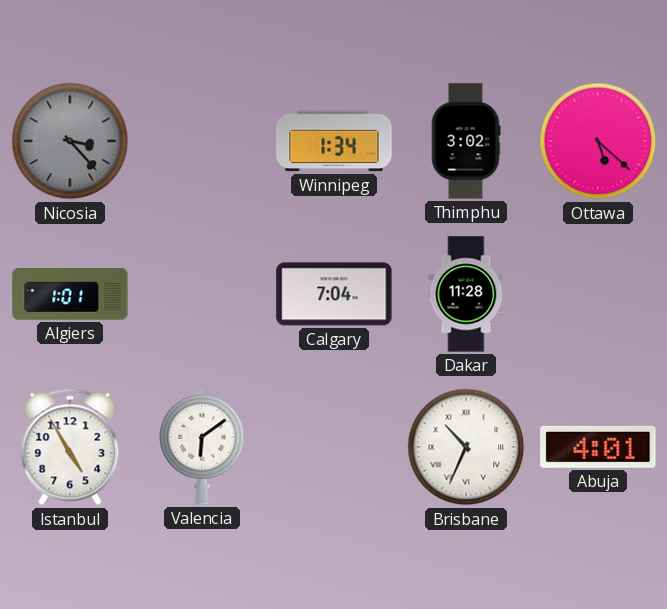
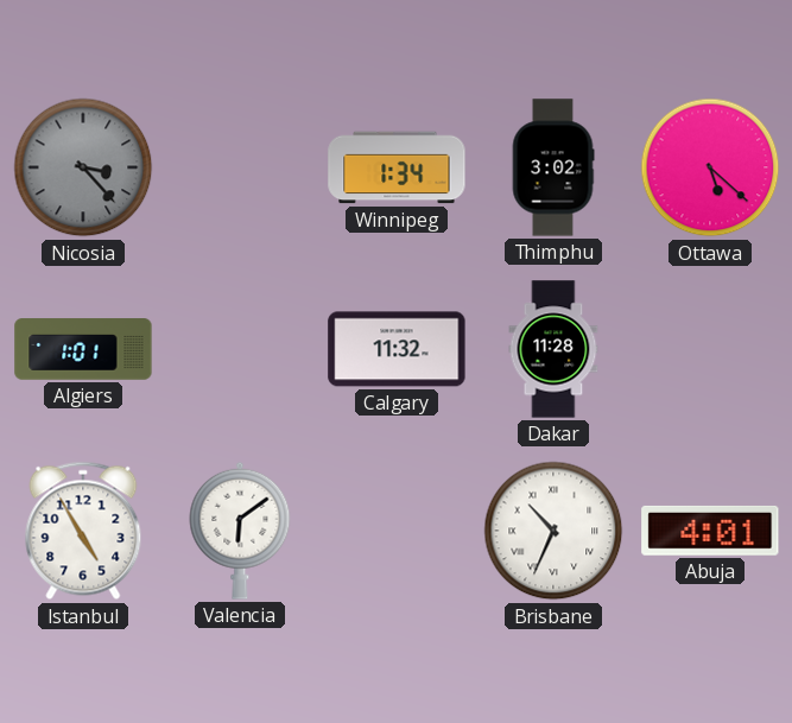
Calgary: 7:04 -> 11:32
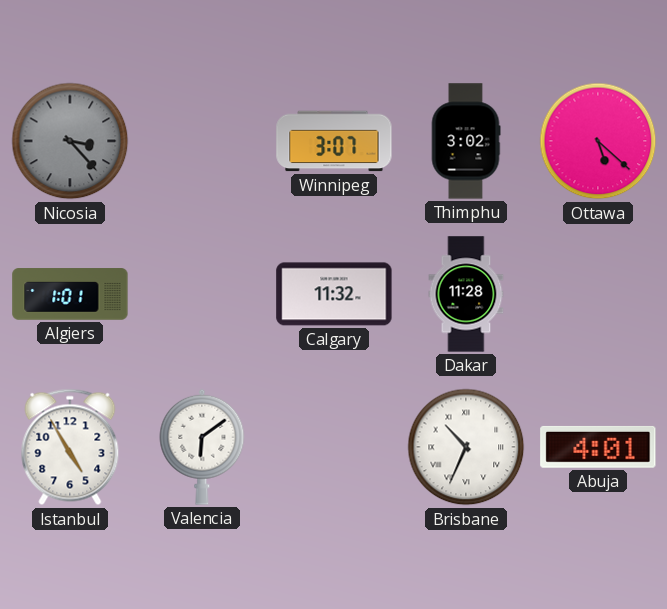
Winnipeg: 1:34 -> 3:07
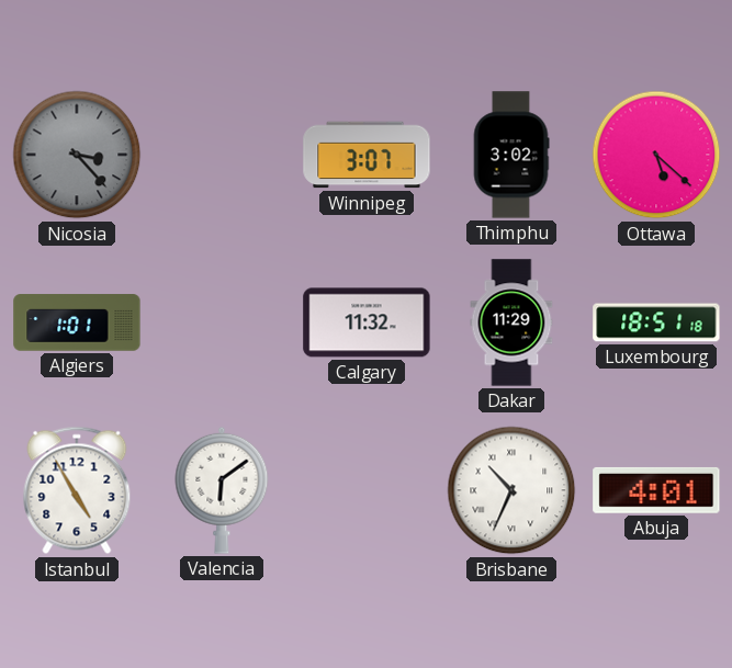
Dakar: 11:28 -> 11:29
Luxembourg: none -> 18:51
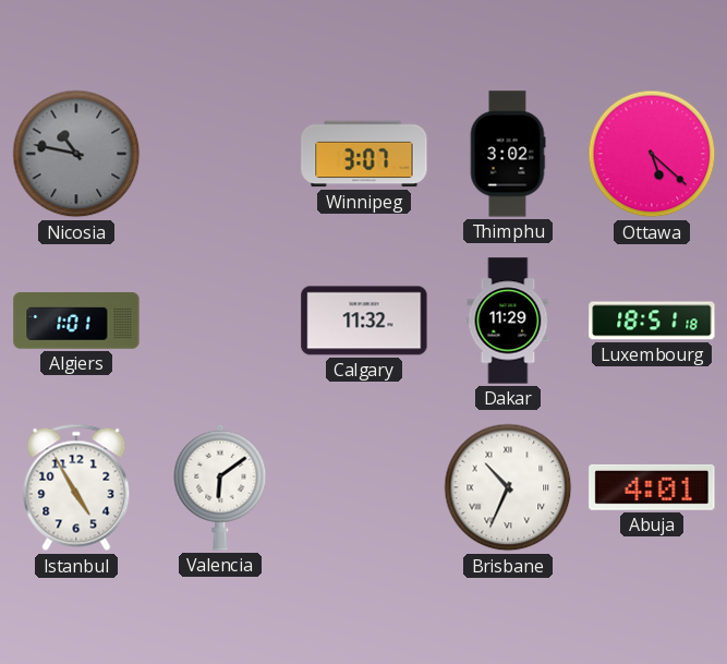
Nicosia: 3:23 -> 10:47
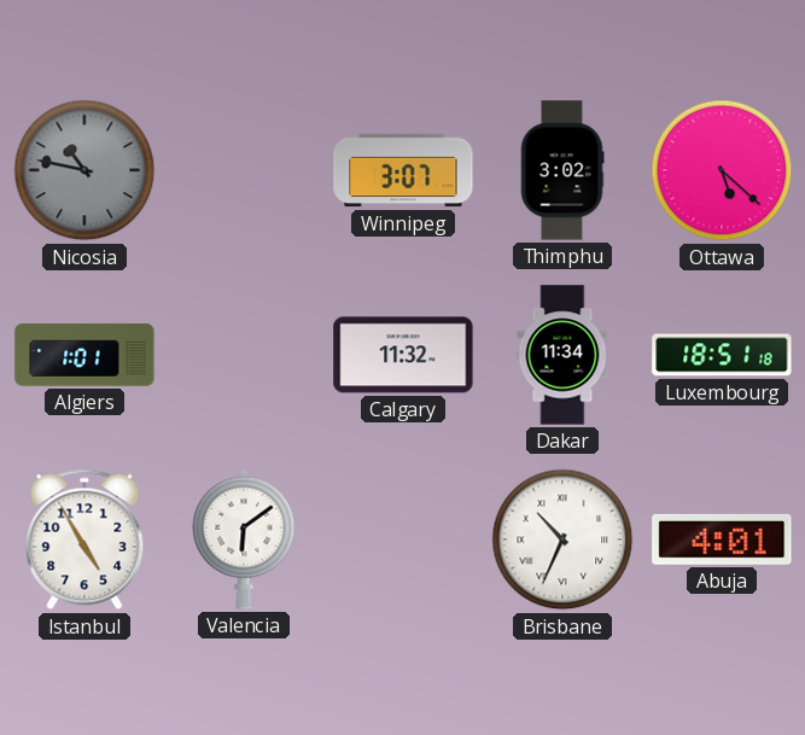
Dakar: 11:29 -> 11:34
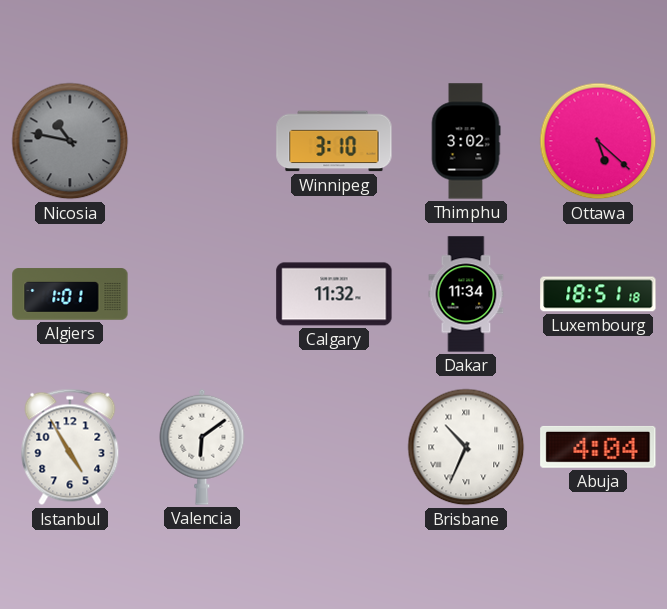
Winnipeg: 3:07 -> 3:10
Abuja: 4:01 -> 4:04
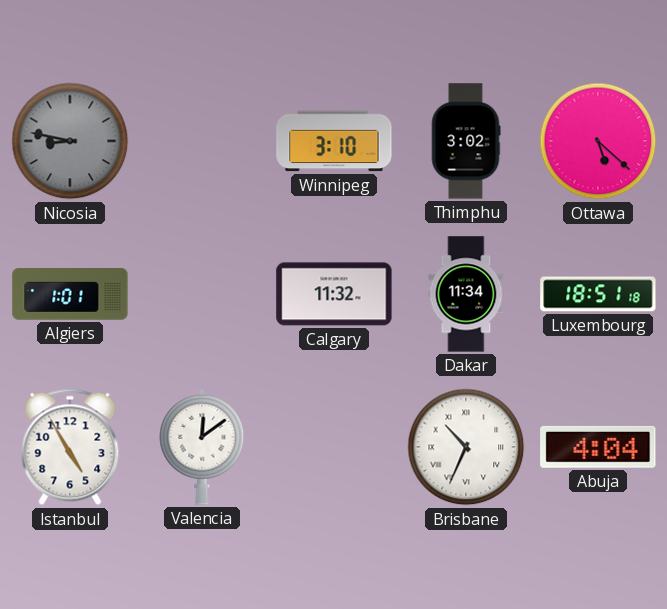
Nicosia: 10:47 -> 8:47
Valencia: 6:09 -> 12:09
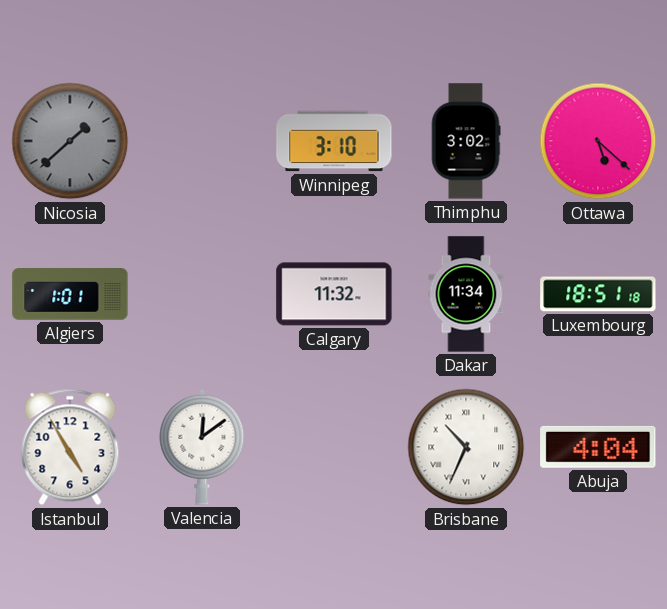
Nicosia: 8:47 -> 1:38
